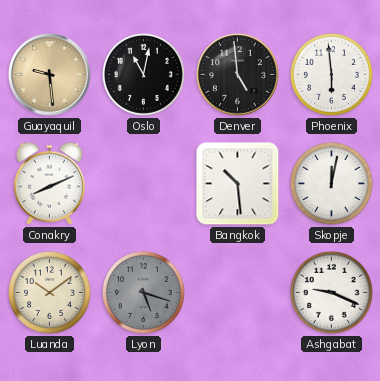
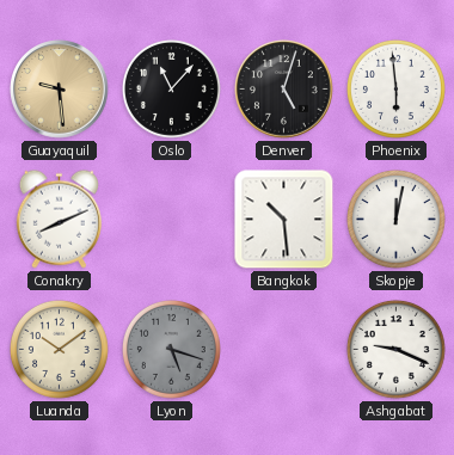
Oslo: 11:02 -> 11:07
Denver: 4:59 -> 5:03
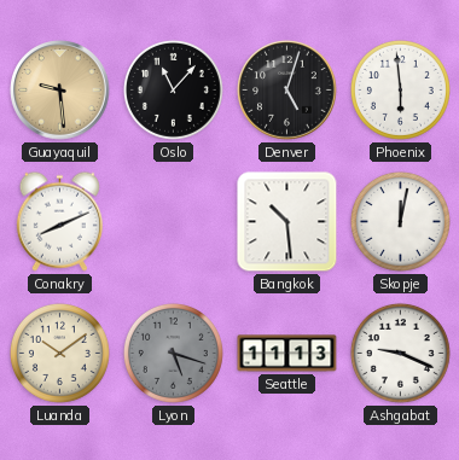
Seattle: none -> 11:13
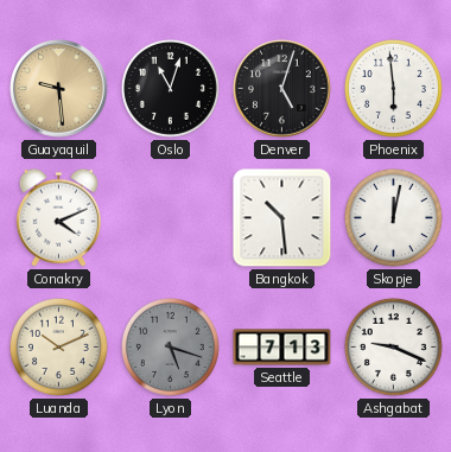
Oslo: 11:07 -> 11:03
Conakry: 8:11 -> 4:11
Luanda: 10:09 -> 10:11
Seattle: 11:13 -> 7:13
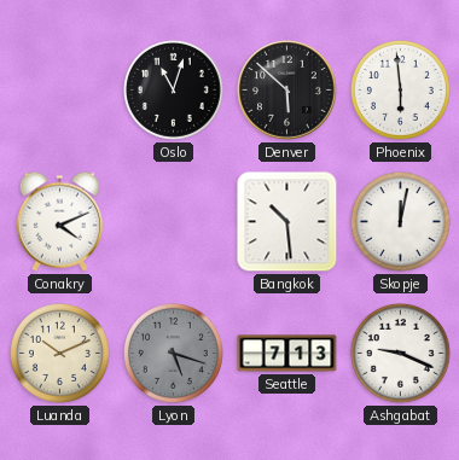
Guayaquil: 9:29 -> none
Denver: 5:03 -> 5:52
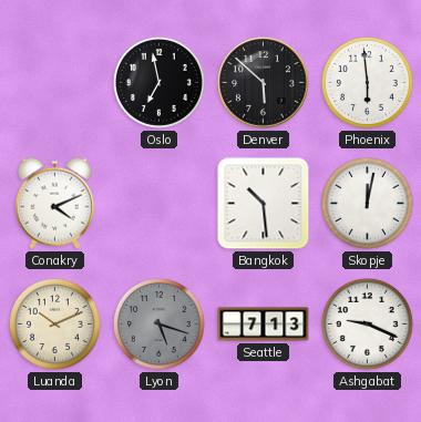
Oslo: 11:03 -> 6:58
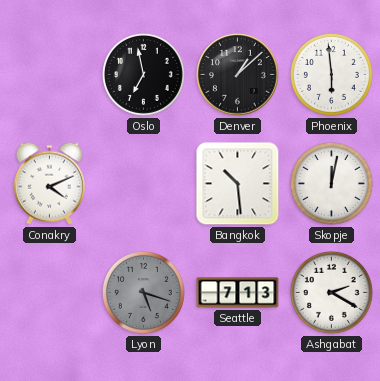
Denver: 5:52 -> 1:08
Luanda: 10:11 -> none
Ashgabat: 9:19 -> 2:20
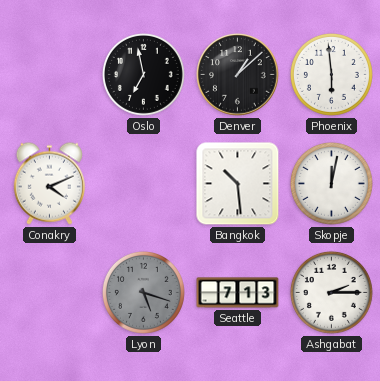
Ashgabat: 2:20 -> 2:15
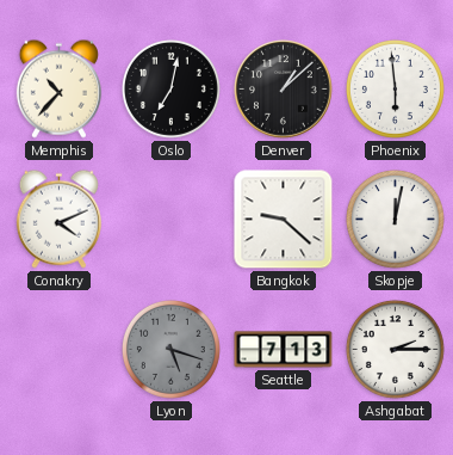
Memphis: none -> 10:37
Oslo: 6:58 -> 7:02
Bangkok: 10:29 -> 9:22
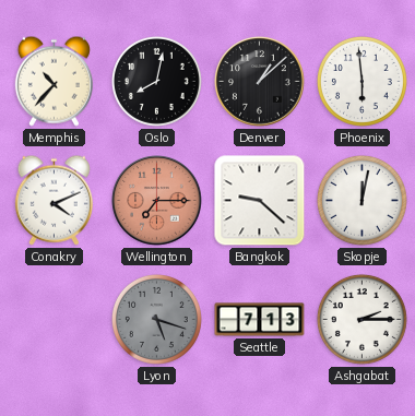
Oslo: 7:02 -> 8:02
Wellington: none -> 7:15
